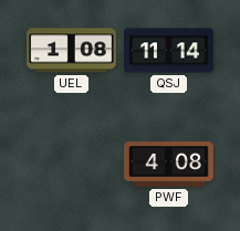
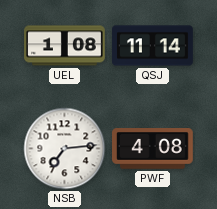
NSB: none -> 7:14
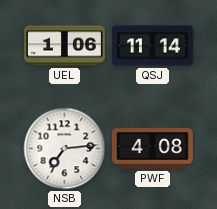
UEL: 1:08 -> 1:06
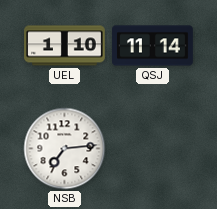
UEL: 1:06 -> 1:10
PWF: 4:08 -> none
